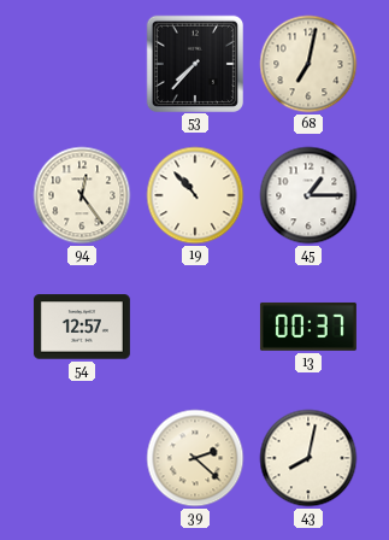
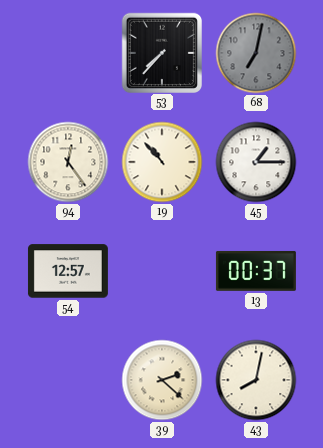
68 dial: cream -> grey
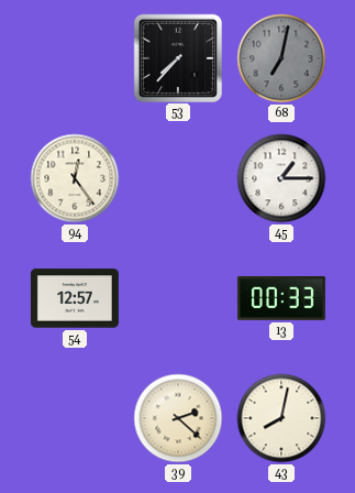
19: 10:53 -> none
13: 00:37 -> 00:33
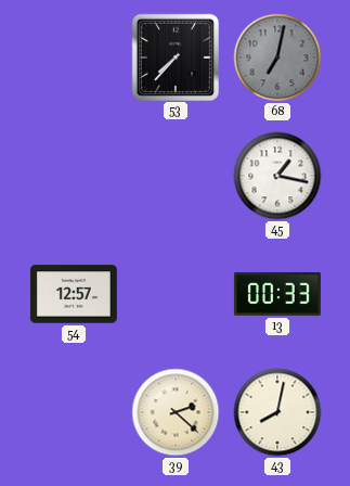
94: 12:24 -> none
45: 1:15 -> 1:17
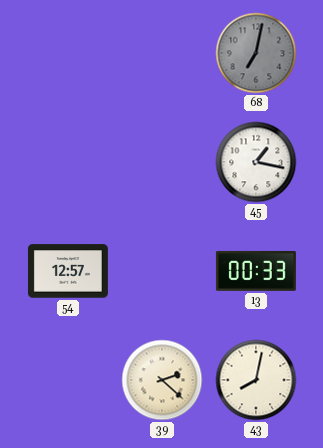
53: 7:37 -> none
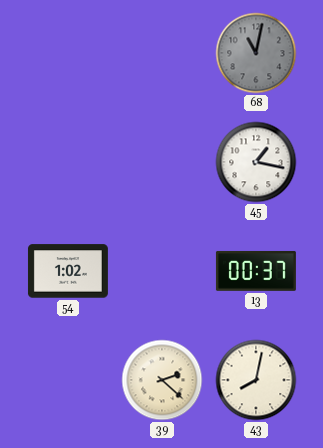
68: 7:02 -> 11:02
54: 12:57 -> 1:02
13: 00:33 -> 00:37
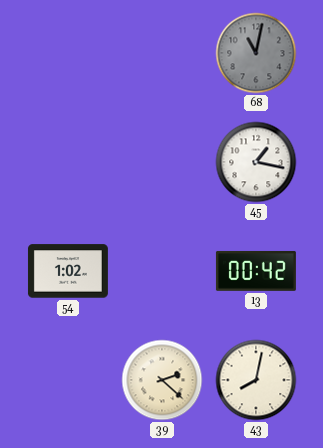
13: 00:37 -> 00:42
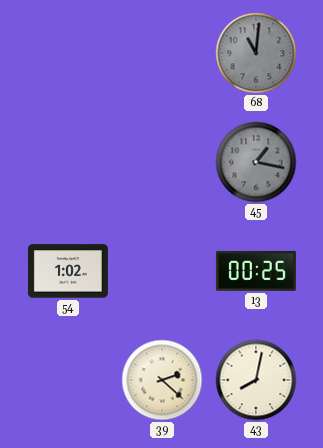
68: 11:02 -> 11:01
45 dial: white -> grey
13: 00:42 -> 00:25
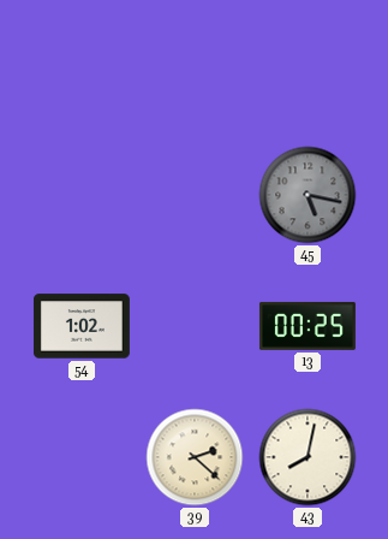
68: 11:01 -> none
45: 1:17 -> 5:17
